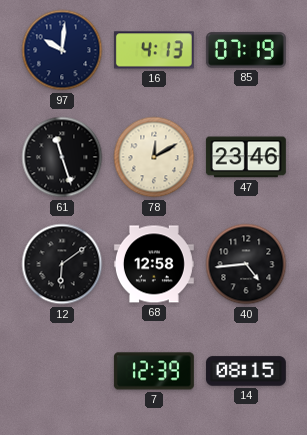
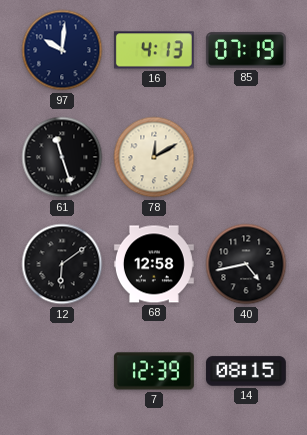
47: 23:46 -> none
40: 4:44 -> 4:43
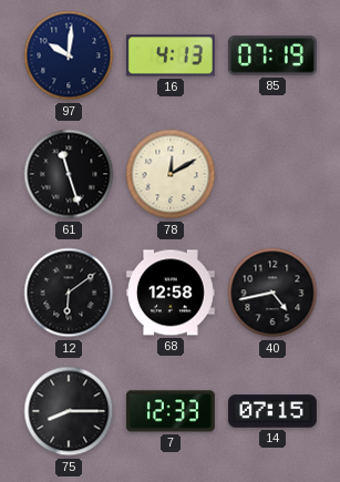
75: none -> 8:15
7: 12:39 -> 12:33
14: 08:15 -> 07:15
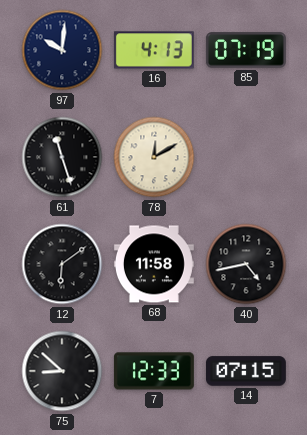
68: 12:58 -> 11:58
75: 8:15 -> 8:52
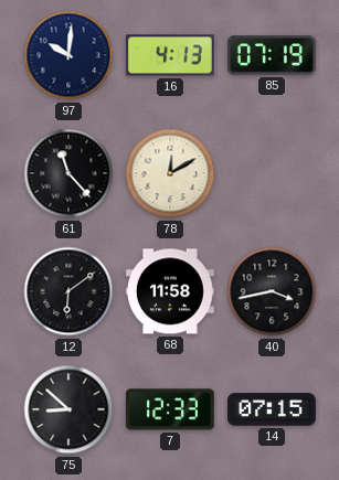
61: 11:27 -> 11:23
40: 4:43 -> 3:43
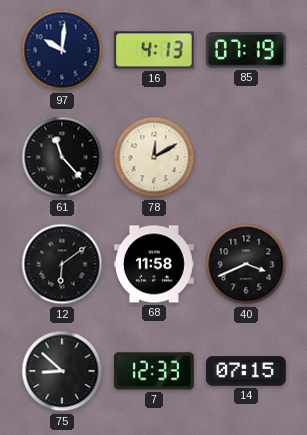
40: 3:43 -> 3:41
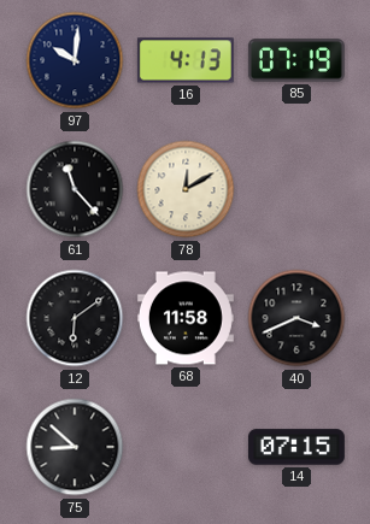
7: 12:33 -> none
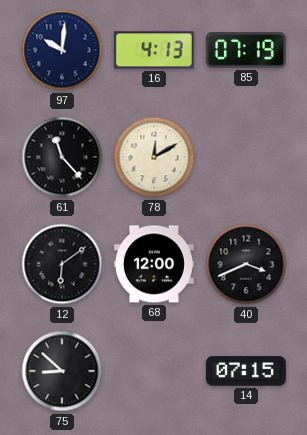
68: 11:58 -> 12:00
